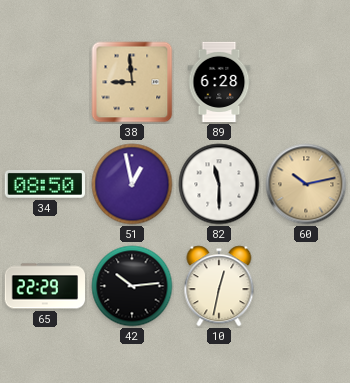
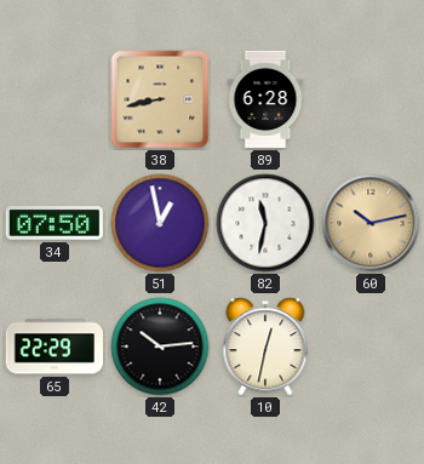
38: 8:59 -> 8:43
34: 08:50 -> 07:50
82: 11:30 -> 11:32
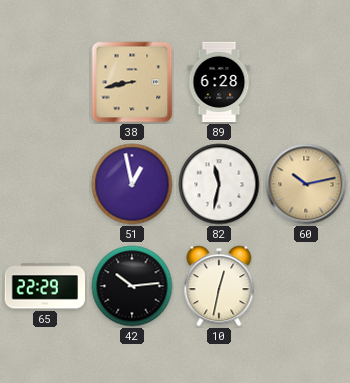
34: 07:50 -> none
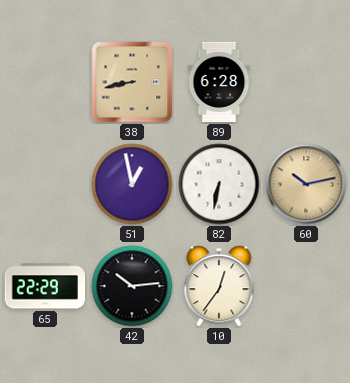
82: 11:32 -> 6:32
10: 12:32 -> 12:36
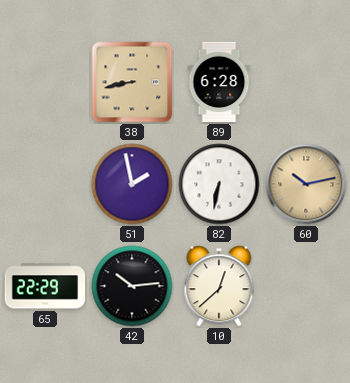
51: 12:58 -> 1:58
10: 12:36 -> 12:38
